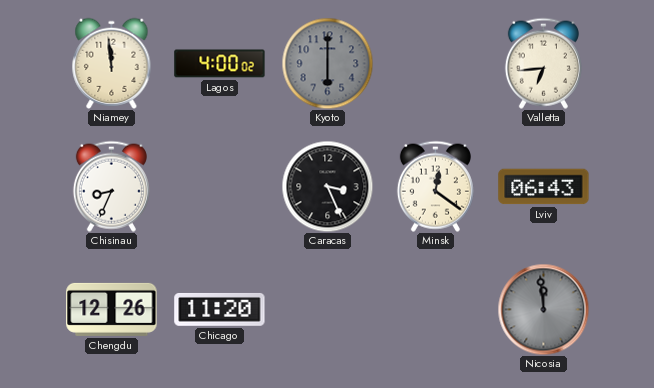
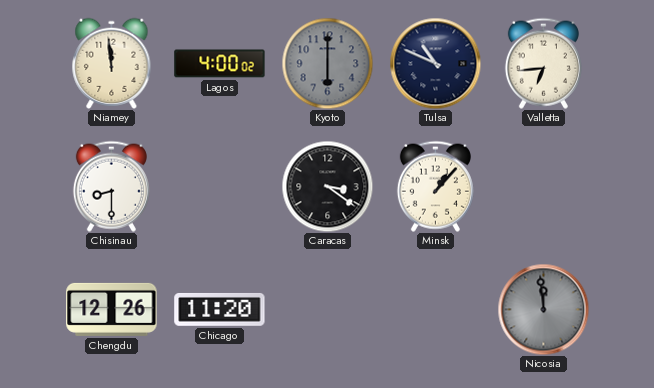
Tulsa: none -> 10:49
Chisinau: 8:34 -> 8:30
Caracas: 3:26 -> 3:21
Minsk: 12:21 -> 1:07
Lviv: 06:43 -> none
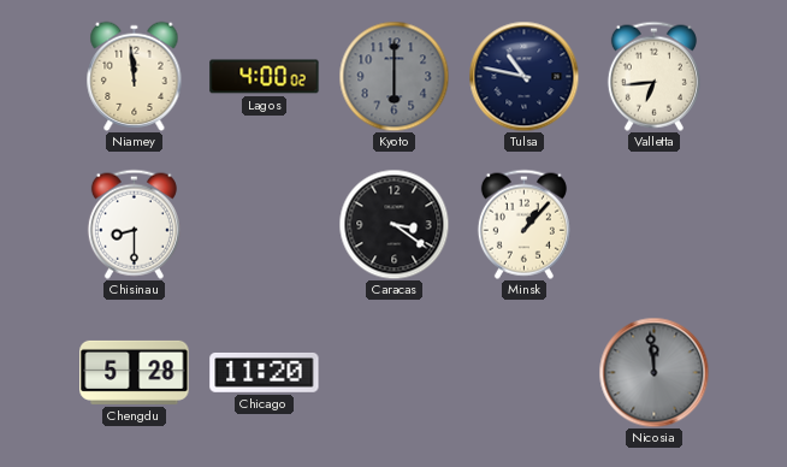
Tulsa: 10:49 -> 10:47
Chengdu: 12:26 -> 5:28
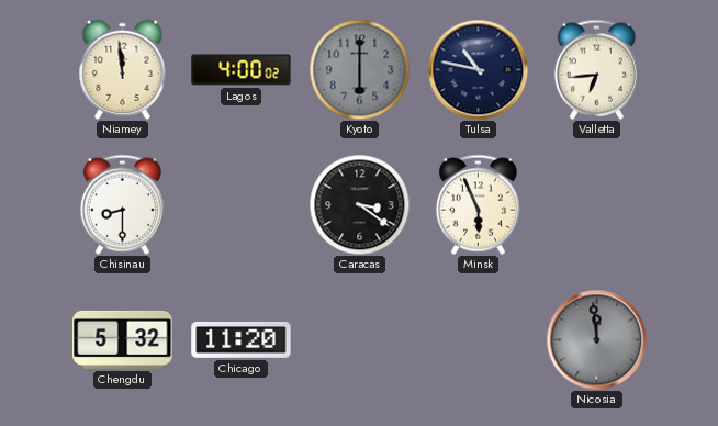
Minsk: 1:07 -> 5:56
Chengdu: 5:28 -> 5:32
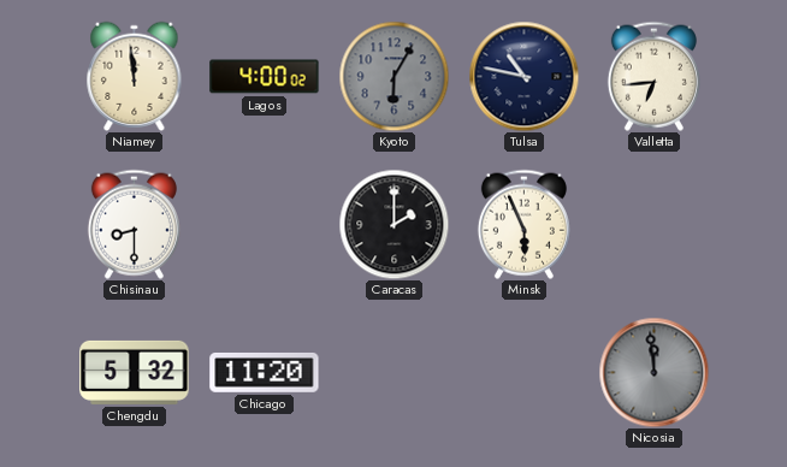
Kyoto: 6:00 -> 6:05
Caracas: 3:21 -> 2:00
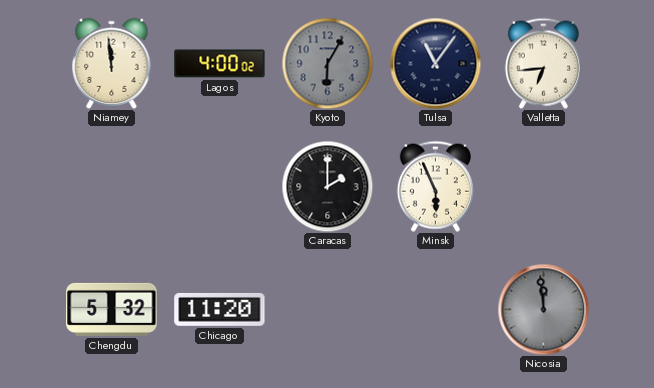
Tulsa: 10:47 -> 11:06
Chisinau: 8:30 -> none
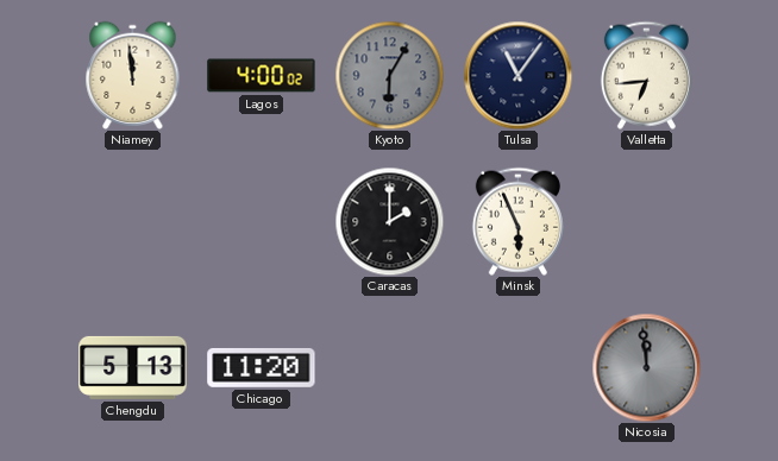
Chengdu: 5:32 -> 5:13
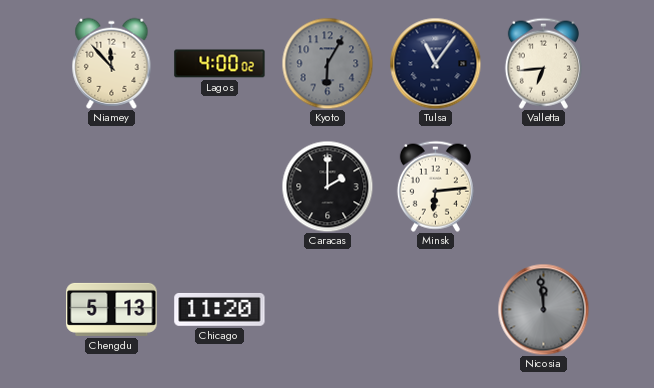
Niamey: 11:59 -> 11:53
Minsk: 5:56 -> 6:14
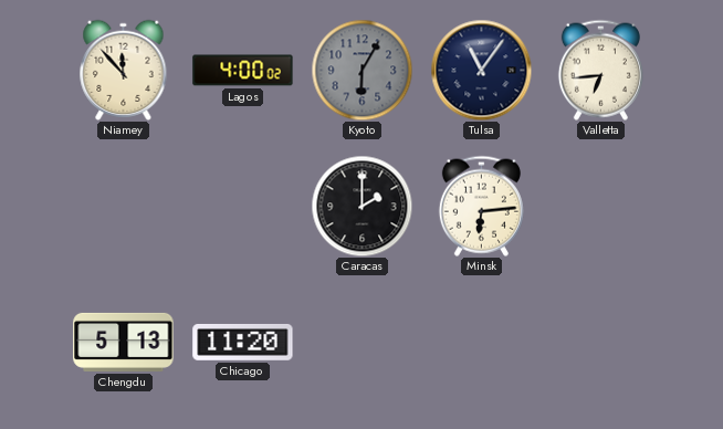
Nicosia: 11:59 -> none
